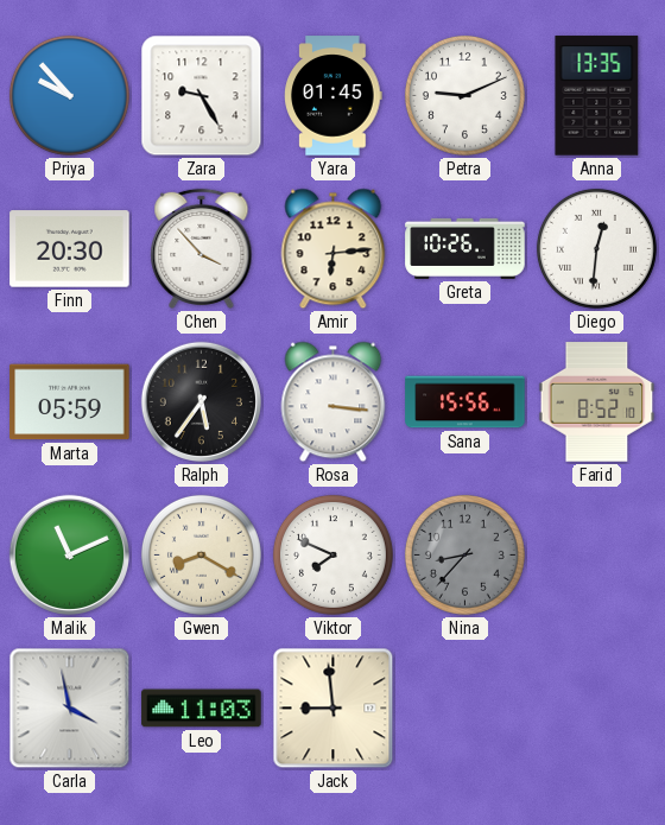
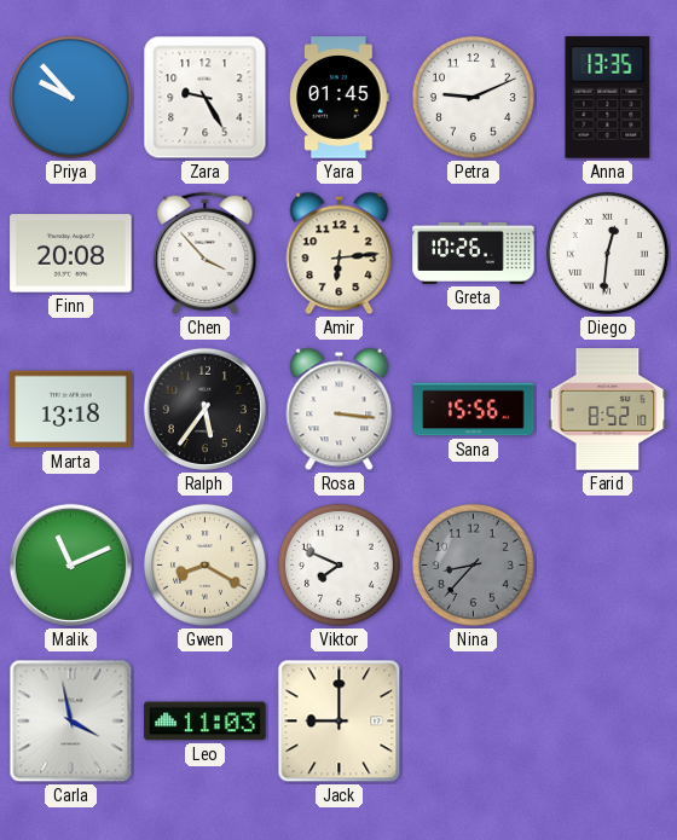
Finn: 20:30 -> 20:08
Marta: 05:59 -> 13:18
Jack: 8:59 -> 9:00
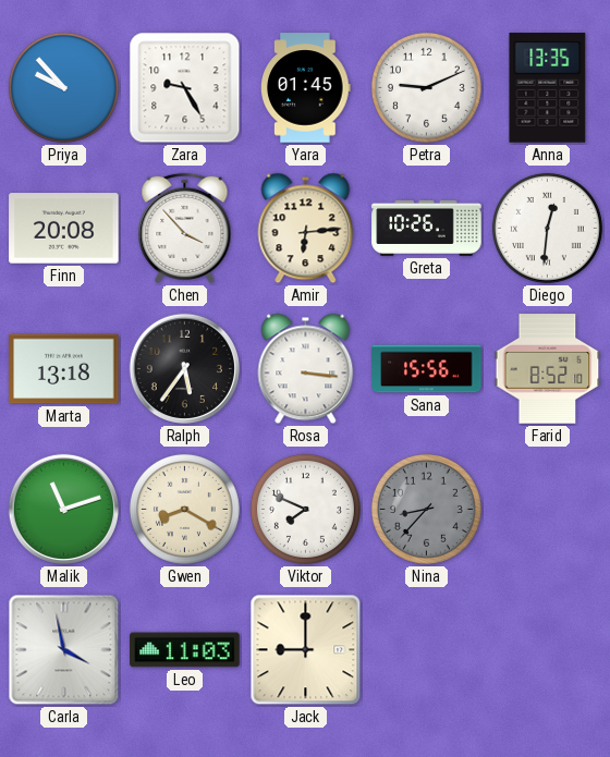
Malik: 11:11 -> 11:12
